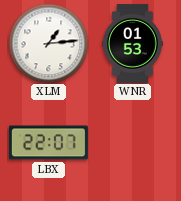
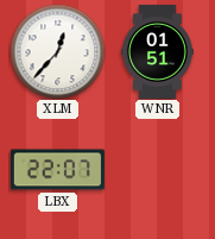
XLM: 1:14 -> 12:37
WNR: 01:53 -> 01:51
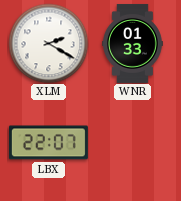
XLM: 12:37 -> 2:20
WNR: 01:51 -> 01:33
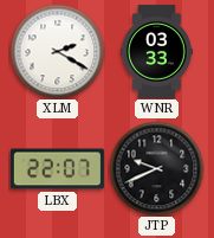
WNR: 01:33 -> 03:33
JTP: none -> 9:41
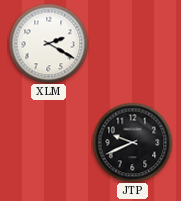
WNR: 03:33 -> none
LBX: 22:07 -> none
